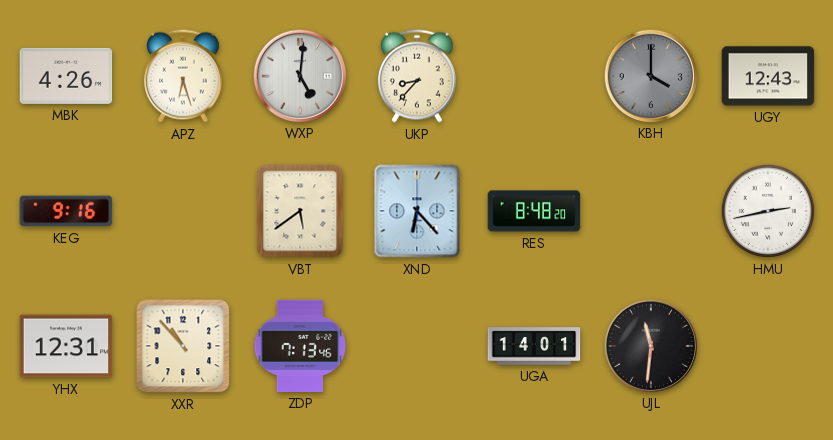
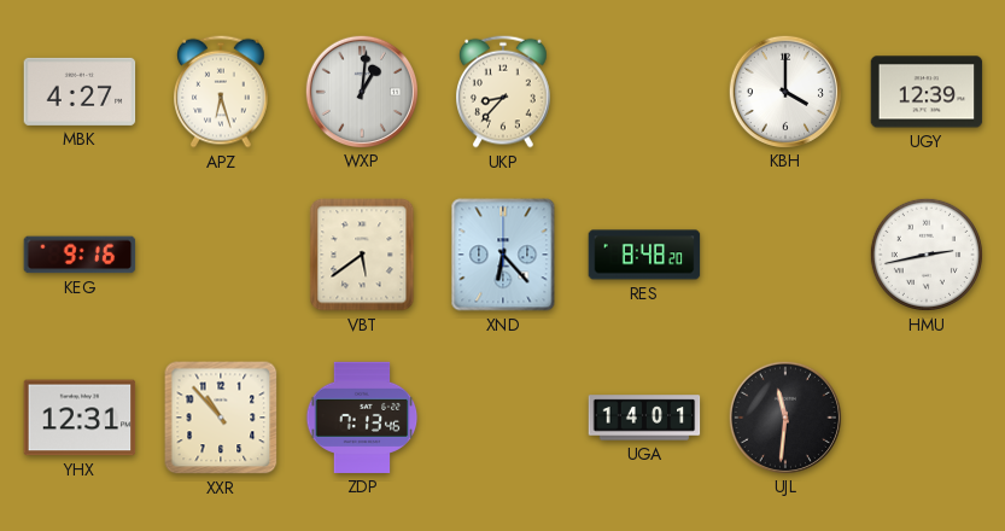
MBK: 4:26 -> 4:27
WXP: 5:01 -> 1:01
KBH dial: grey -> white
UGY: 12:43 -> 12:39
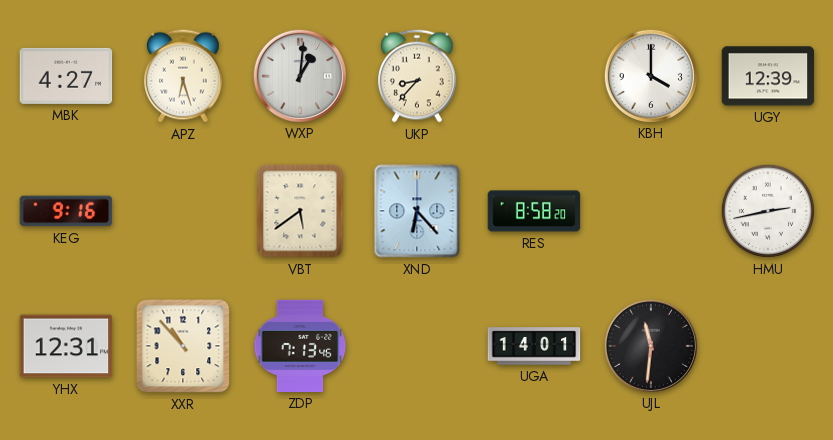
RES: 8:48 -> 8:58
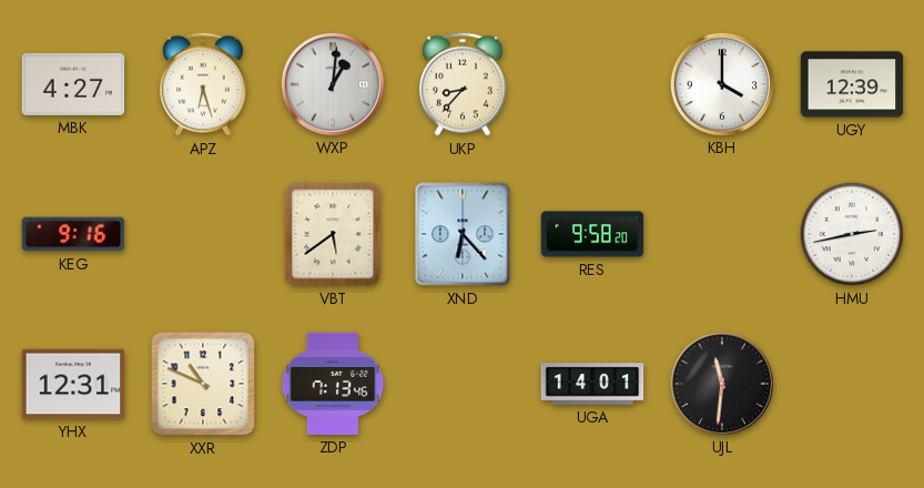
RES: 8:58 -> 9:58
XXR: 10:53 -> 10:49
